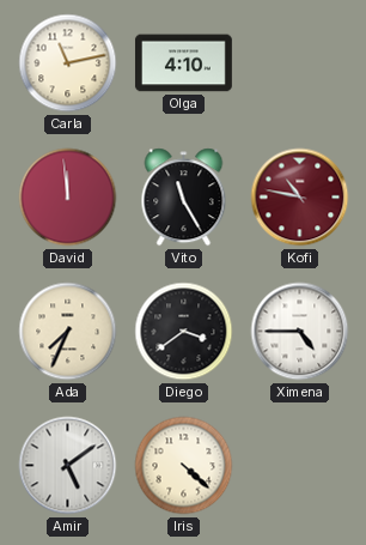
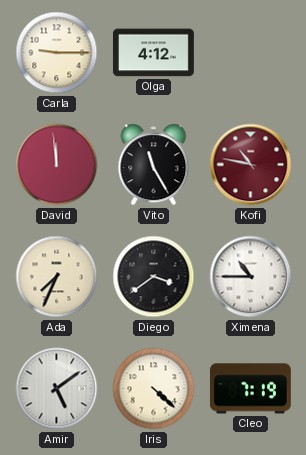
Carla: 11:13 -> 9:15
Olga: 4:10 -> 4:12
Ximena: 4:45 -> 10:45
Cleo: none -> 7:19
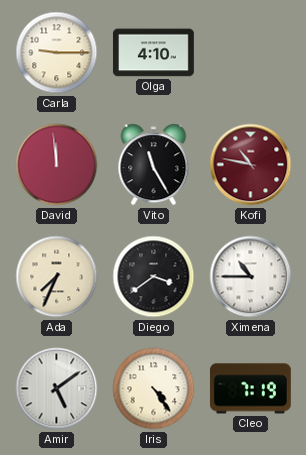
Olga: 4:12 -> 4:10
Iris: 4:22 -> 4:24
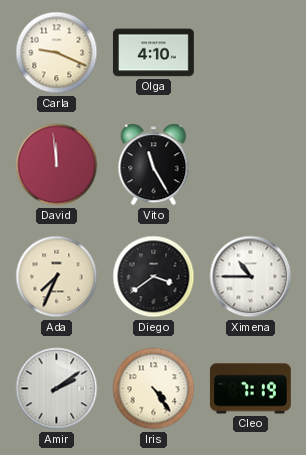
Carla: 9:15 -> 9:19
Kofi: 10:47 -> none
Amir: 5:09 -> 2:09
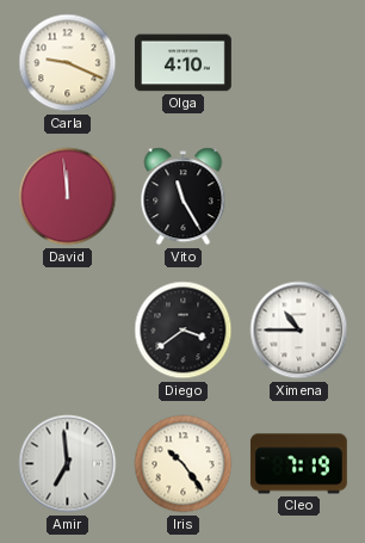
Ada: 7:34 -> none
Amir: 2:09 -> 6:59
Iris: 4:24 -> 10:24
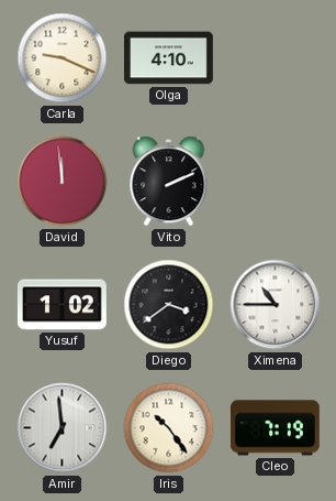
Vito: 11:25 -> 2:11
Yusuf: none -> 1:02
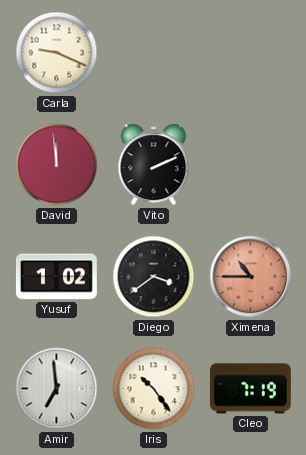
Olga: 4:10 -> none
Ximena dial: white -> salmon
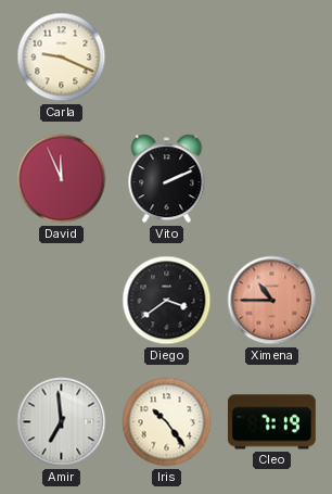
David: 11:59 -> 11:56
Yusuf: 1:02 -> none
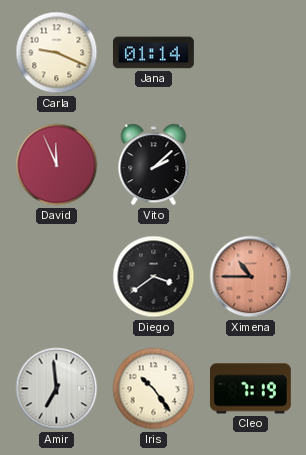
Jana: none -> 01:14
Vito: 2:11 -> 2:08
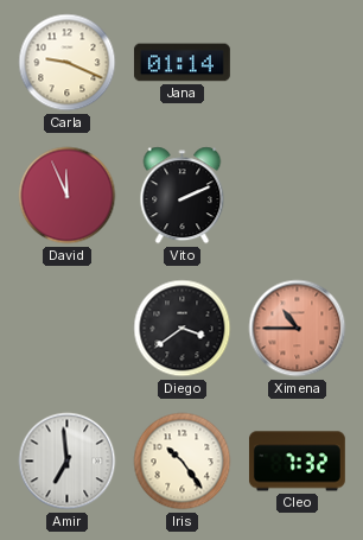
Vito: 2:08 -> 2:11
Cleo: 7:19 -> 7:32
